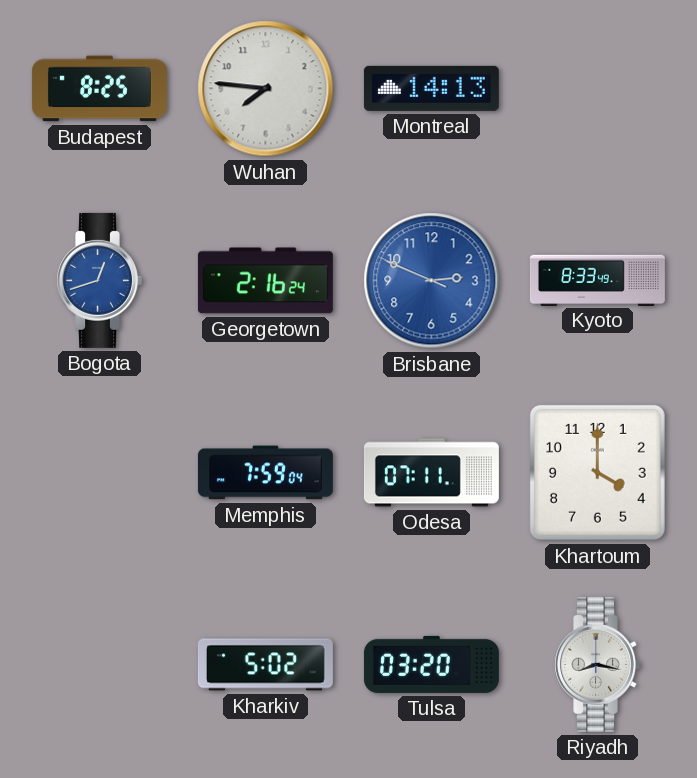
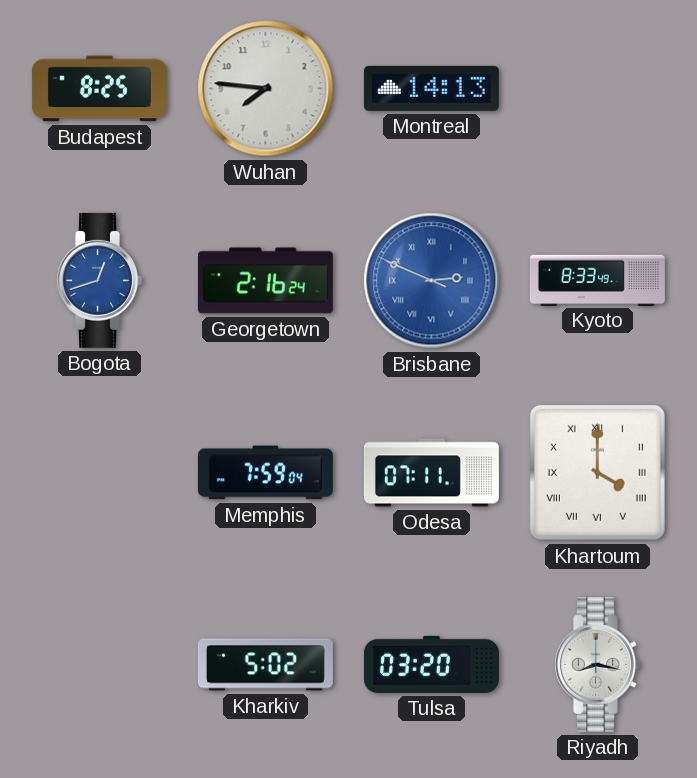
Brisbane numerals: Arabic -> Roman
Khartoum numerals: Arabic -> Roman
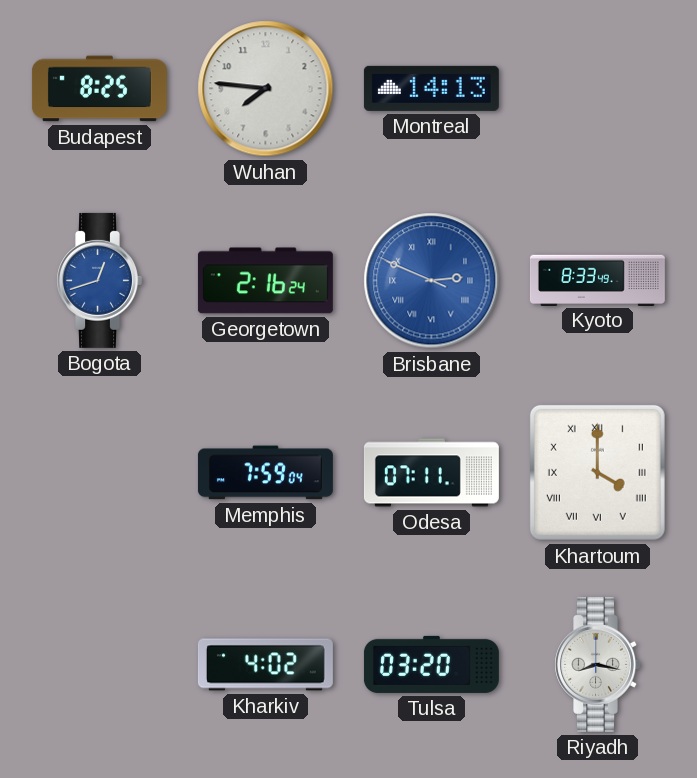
Kharkiv: 5:02 -> 4:02
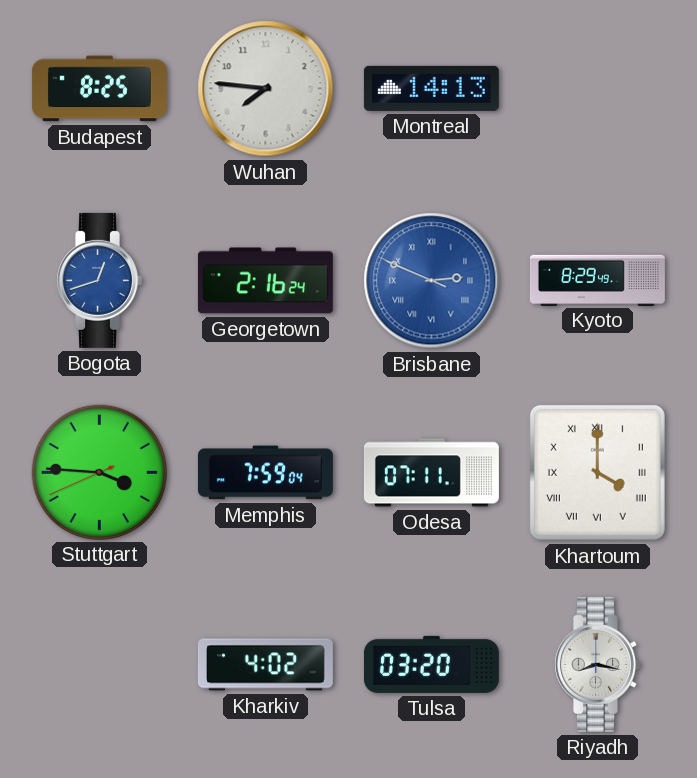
Kyoto: 8:33 -> 8:29
Stuttgart: none -> 3:45
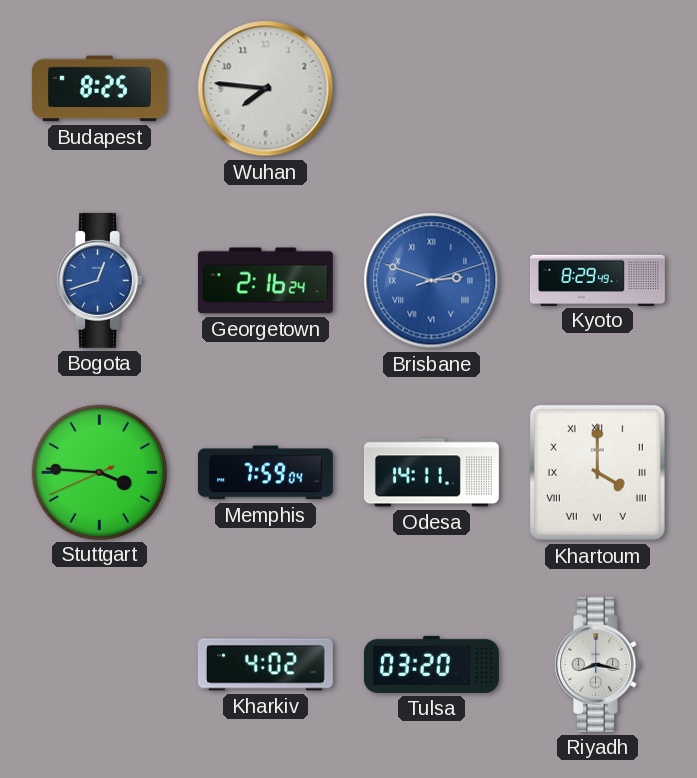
Montreal: 14:13 -> none
Brisbane: 2:48:49 -> 2:48:12
Odesa: 07:11 -> 14:11
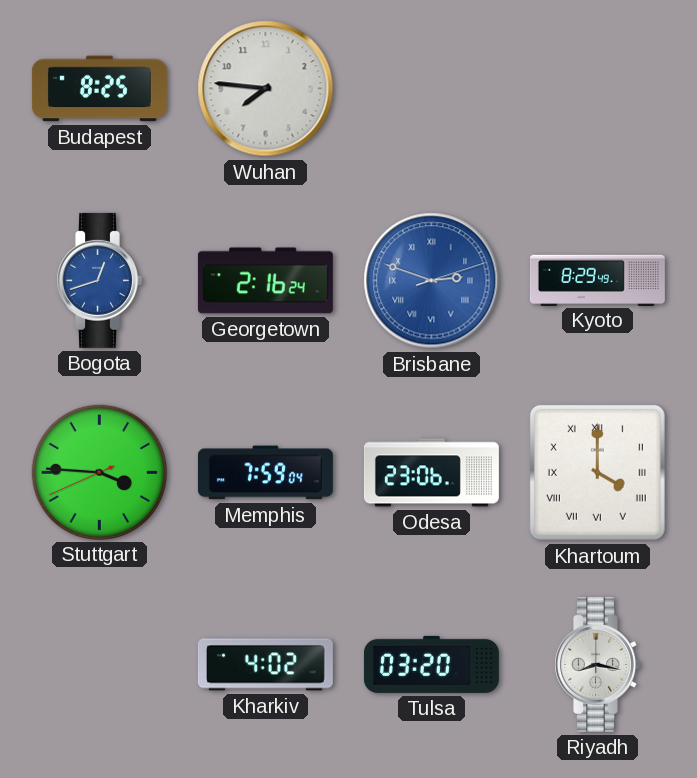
Odesa: 14:11 -> 23:06
